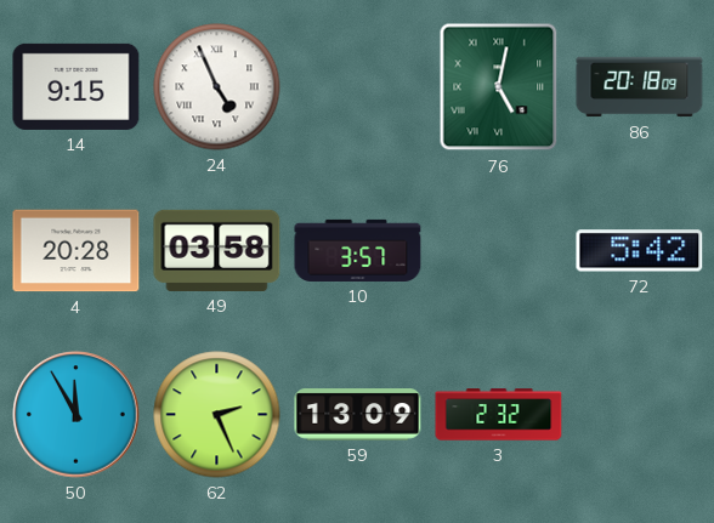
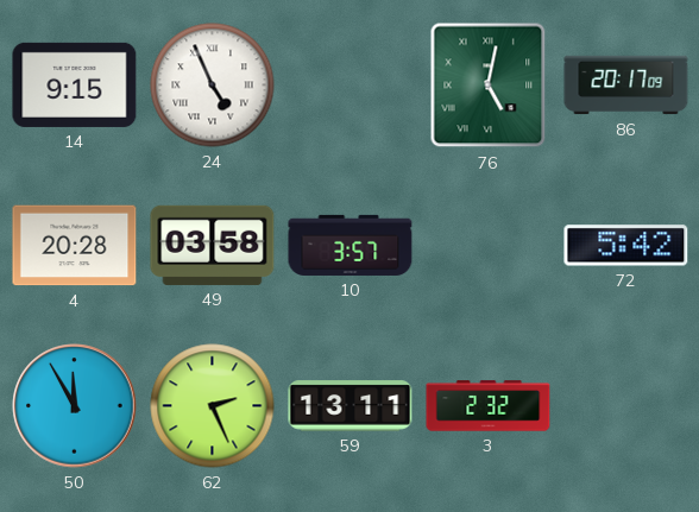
86: 20:18 -> 20:17
59: 13:09 -> 13:11
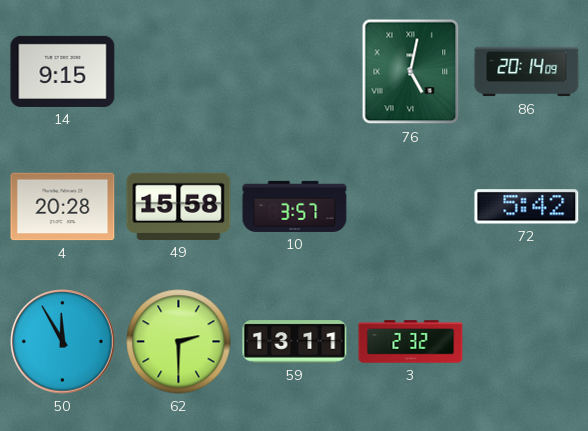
24: 4:56 -> none
86: 20:17 -> 20:14
49: 03:58 -> 15:58
62: 2:26 -> 2:30
